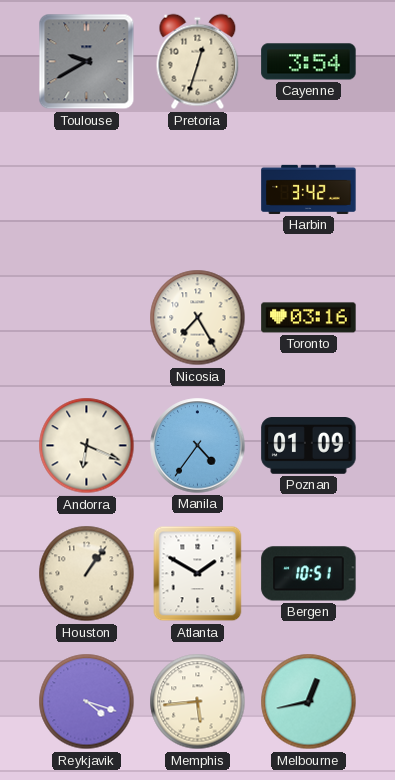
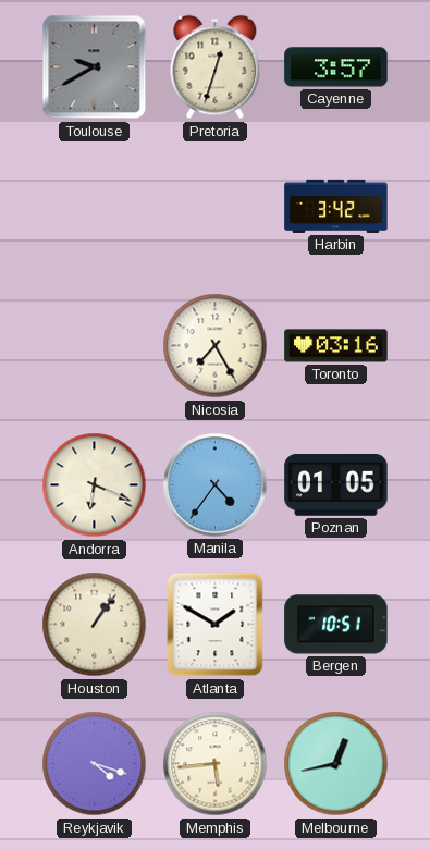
Cayenne: 3:54 -> 3:57
Poznan: 01:09 -> 01:05
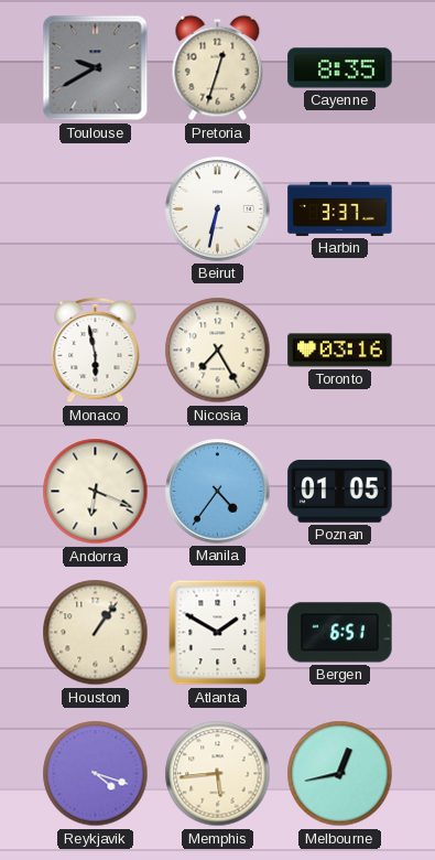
Cayenne: 3:57 -> 8:35
Beirut: none -> 6:32
Harbin: 3:42 -> 3:37
Monaco: none -> 5:58
Bergen: 10:51 -> 6:51
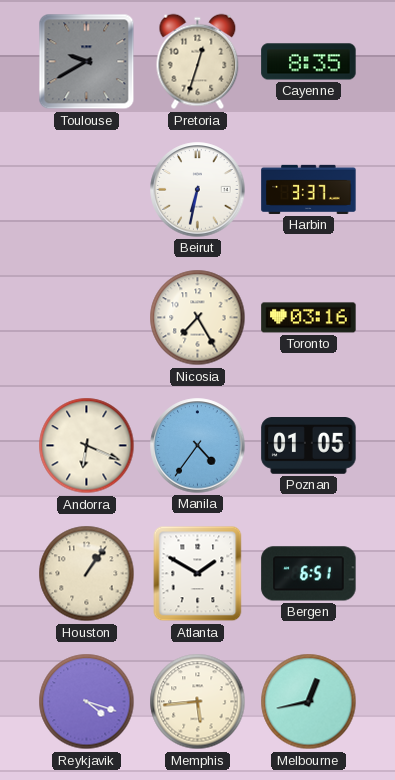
Monaco: 5:58 -> none
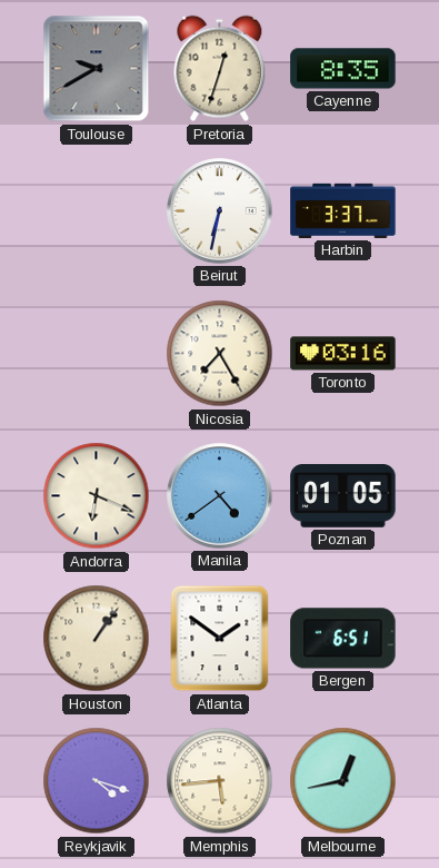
Manila: 4:36 -> 4:39
Atlanta: 1:50 -> 1:51
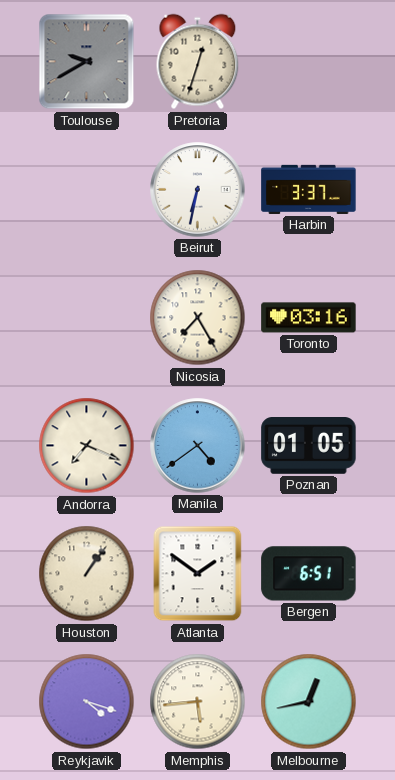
Cayenne: 8:35 -> none
Andorra: 6:19 -> 7:19
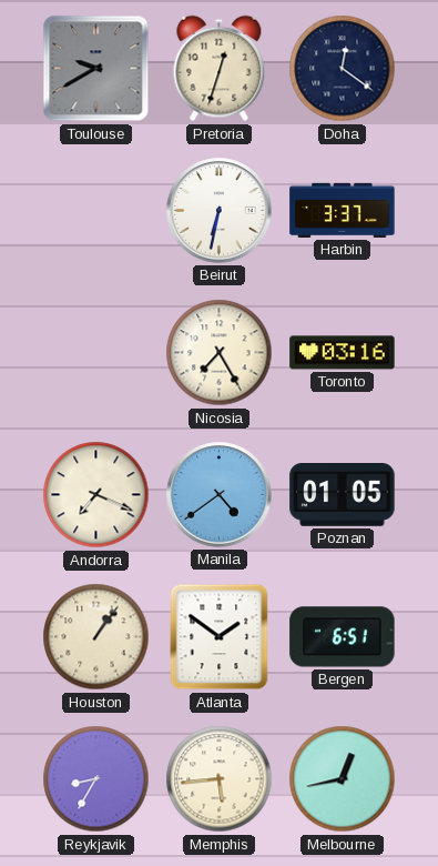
Doha: none -> 12:21
Reykjavik: 4:18 -> 8:35
